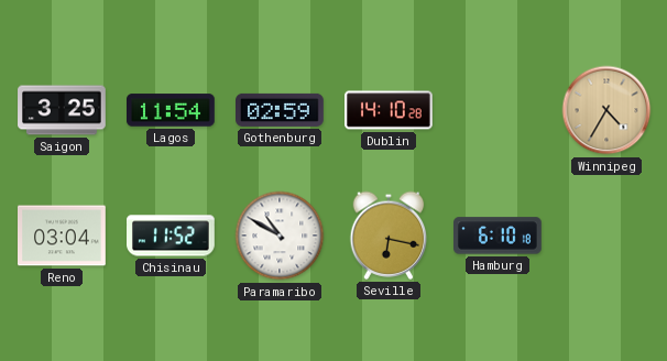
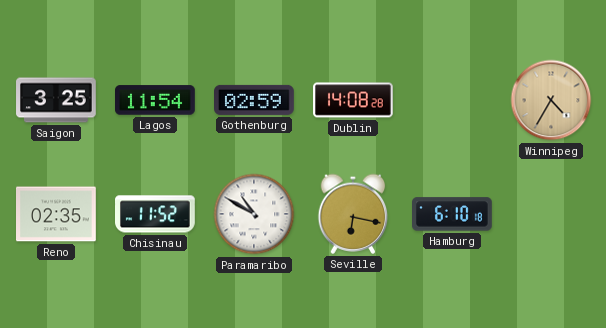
Dublin: 14:10 -> 14:08
Reno: 03:04 -> 02:35
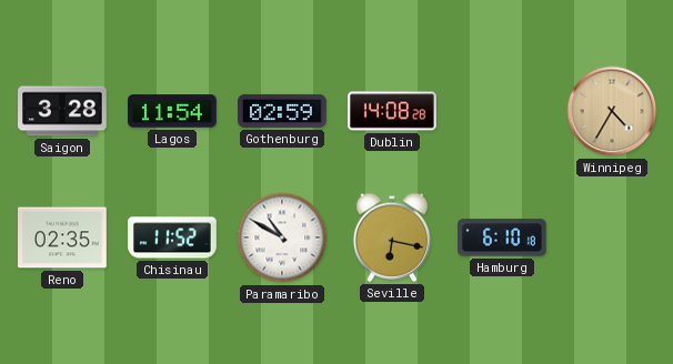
Saigon: 3:25 -> 3:28
